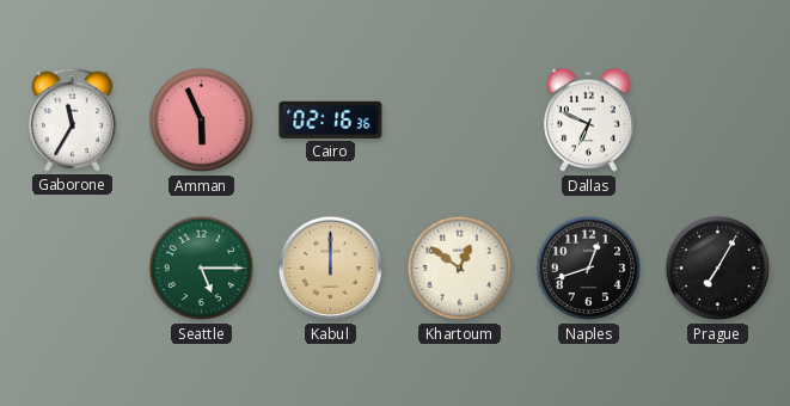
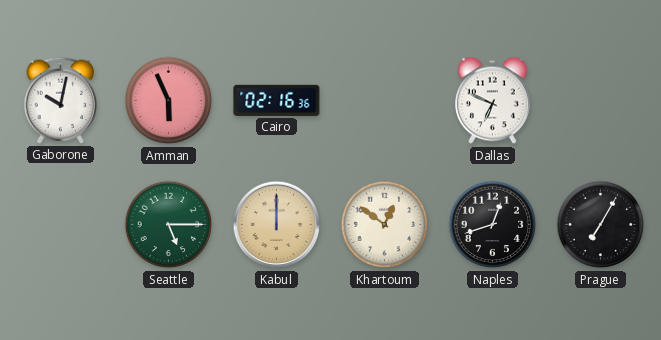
Gaborone: 11:35 -> 10:02
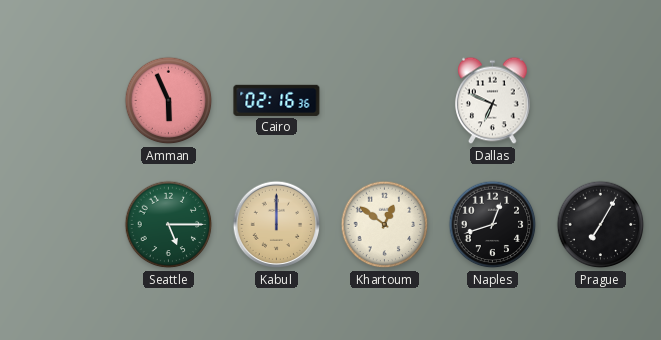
Gaborone: 10:02 -> none
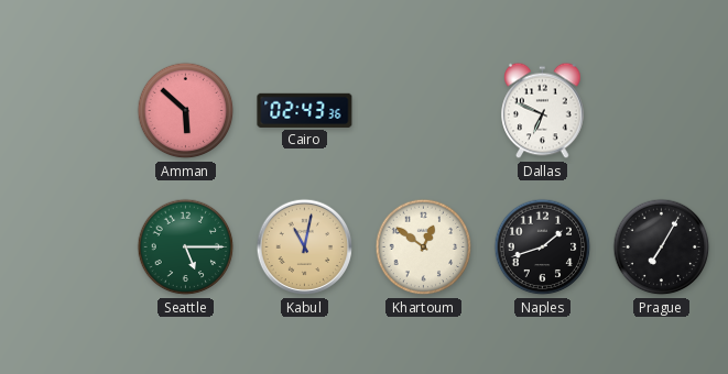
Amman: 5:56 -> 5:52
Cairo: 02:16 -> 02:43
Kabul: 12:00 -> 11:02
Naples: 12:42 -> 1:42
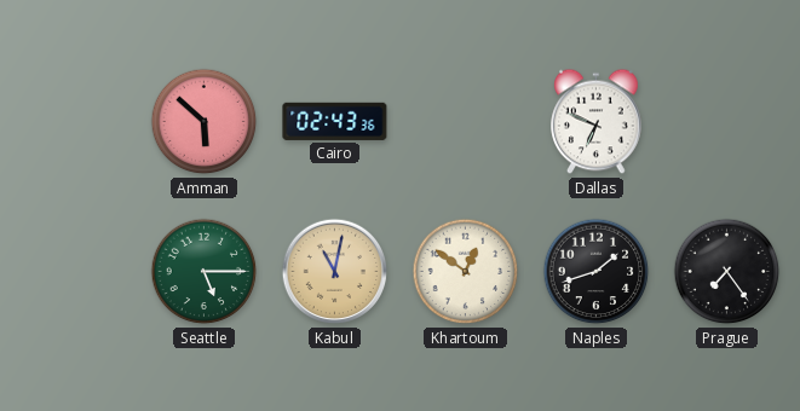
Prague: 7:05 -> 7:24
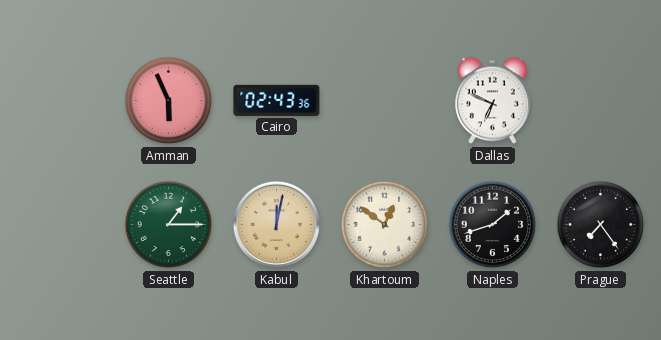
Amman: 5:52 -> 5:56
Seattle: 5:15 -> 1:15
Kabul: 11:02 -> 12:02
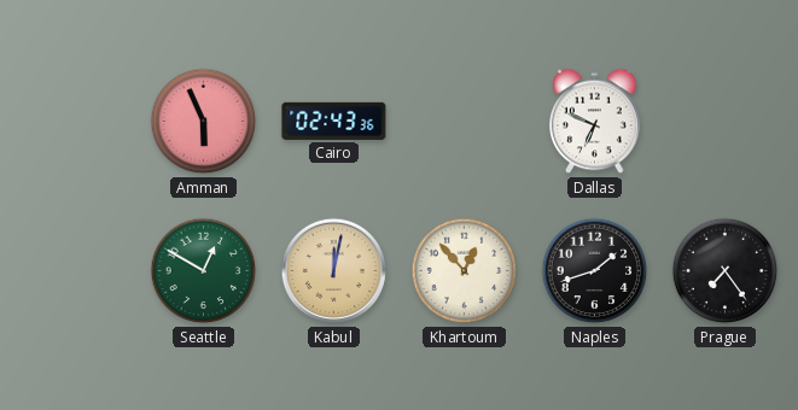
Seattle: 1:15 -> 12:50
Khartoum: 12:51 -> 12:53
